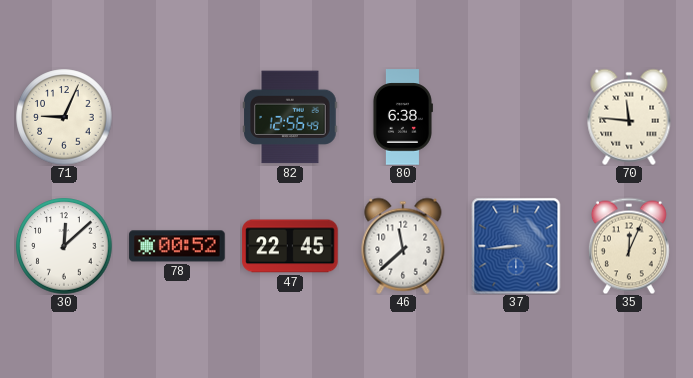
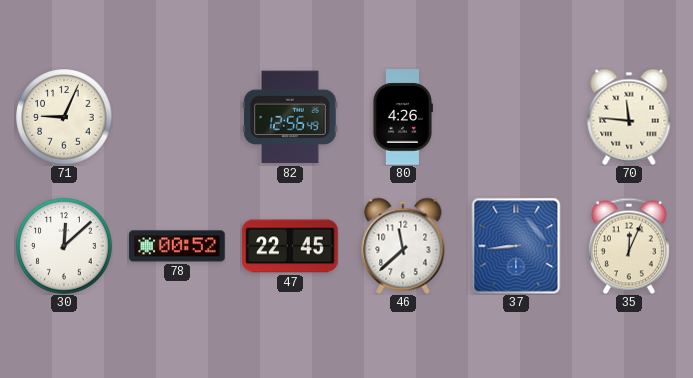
80: 6:38 -> 4:26
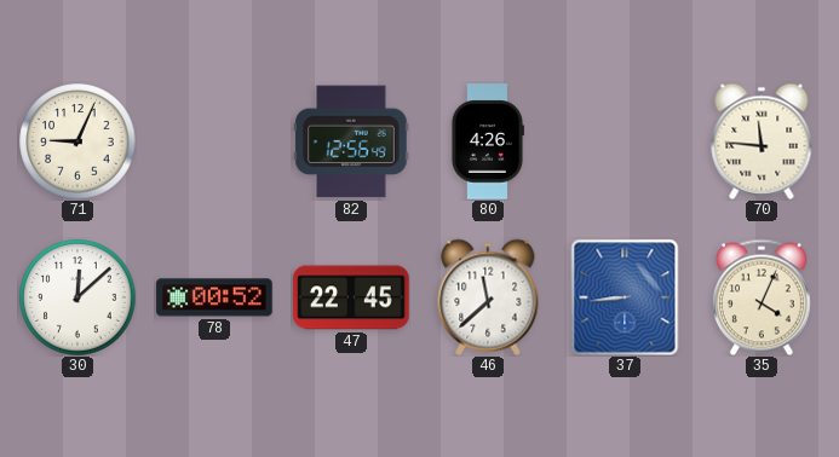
35: 12:04 -> 4:04
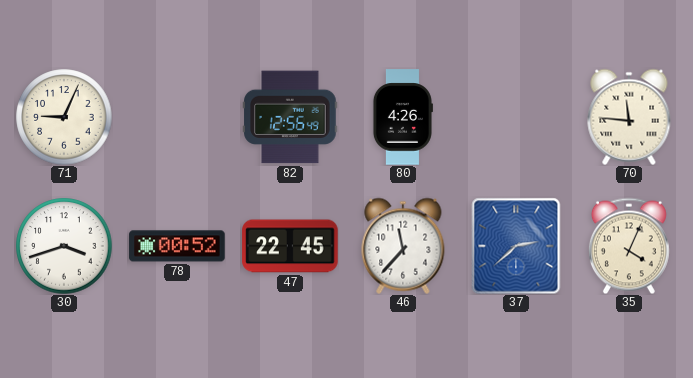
30: 12:08 -> 3:42
46: 11:38 -> 11:37
37: 8:44 -> 2:38
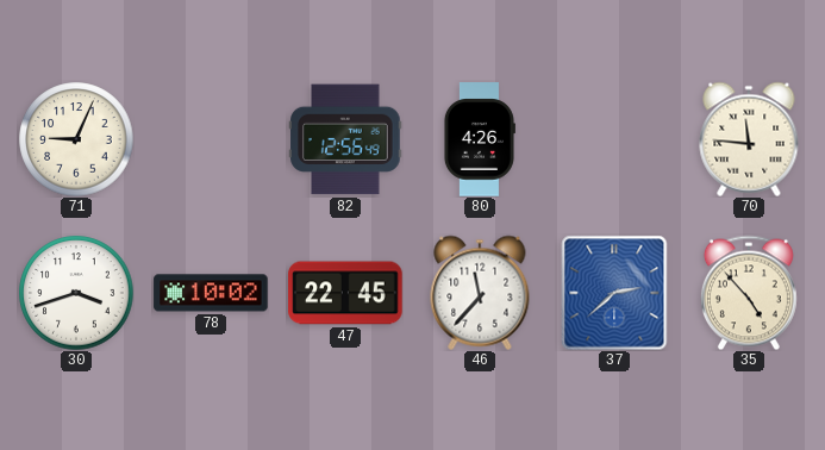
78: 00:52 -> 10:02
35: 4:04 -> 4:53
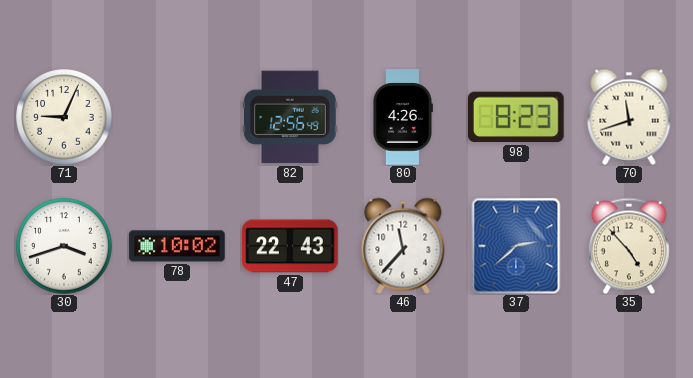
98: none -> 8:23
70: 11:46 -> 11:42
47: 22:45 -> 22:43
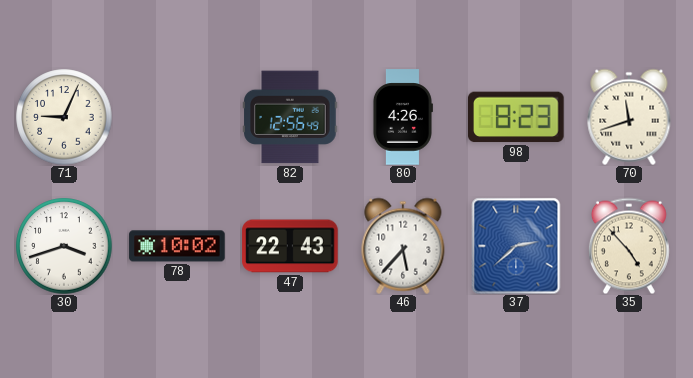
46: 11:37 -> 5:37
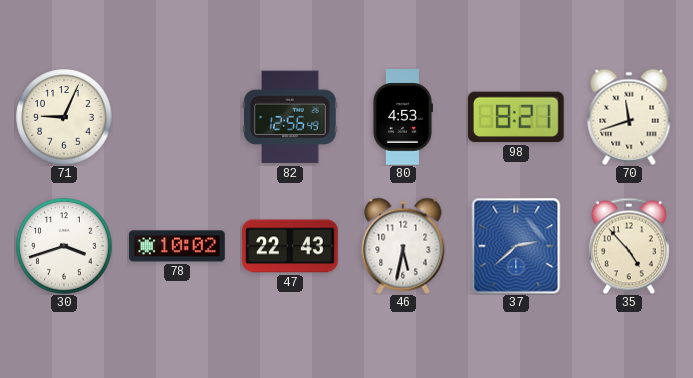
80: 4:26 -> 4:53
98: 8:23 -> 8:21
46: 5:37 -> 5:32
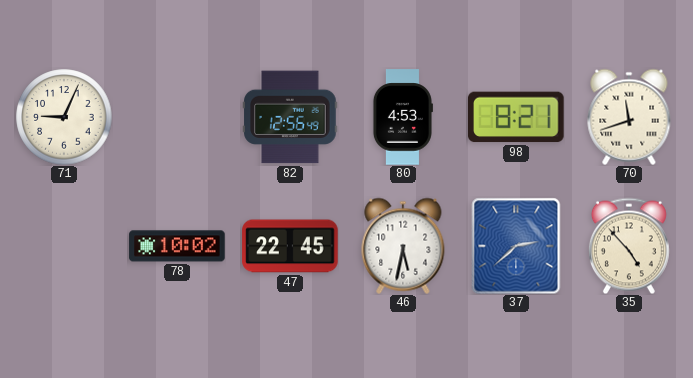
30: 3:42 -> none
47: 22:43 -> 22:45
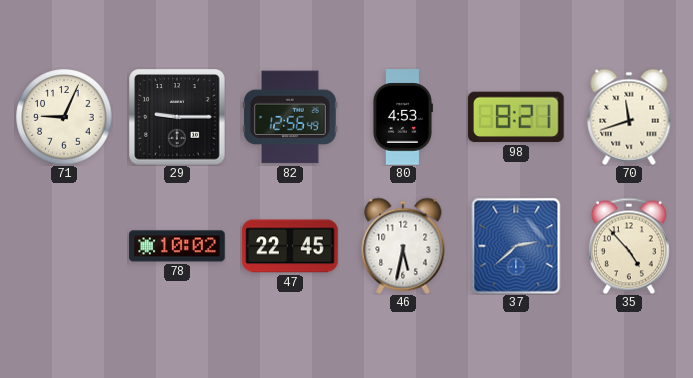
29: none -> 9:15
